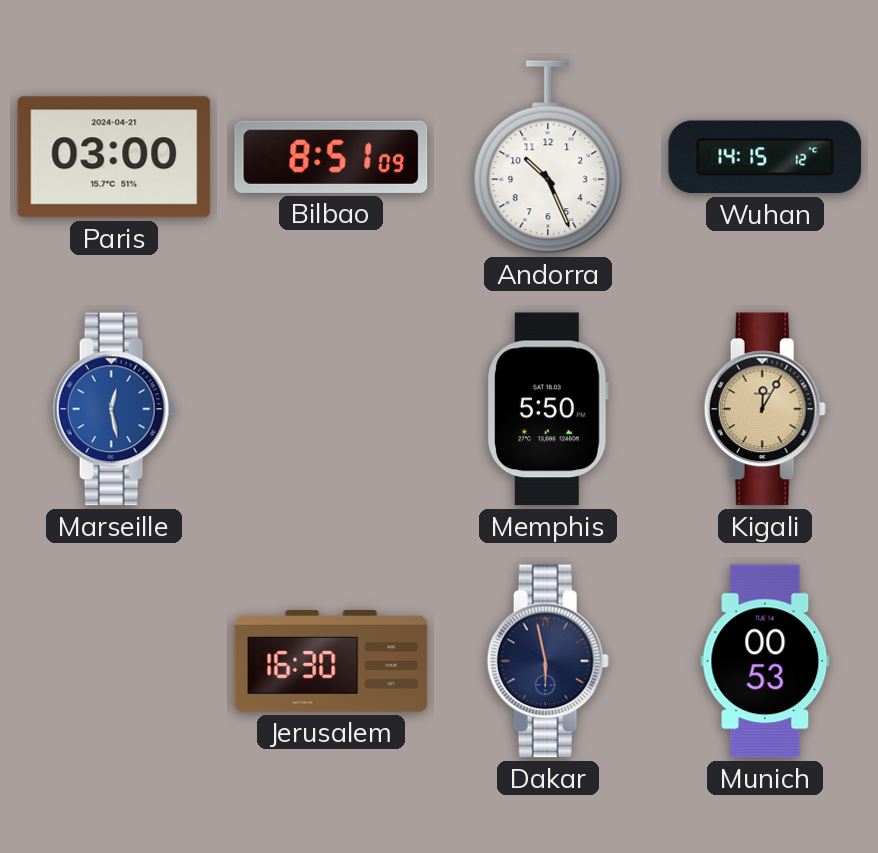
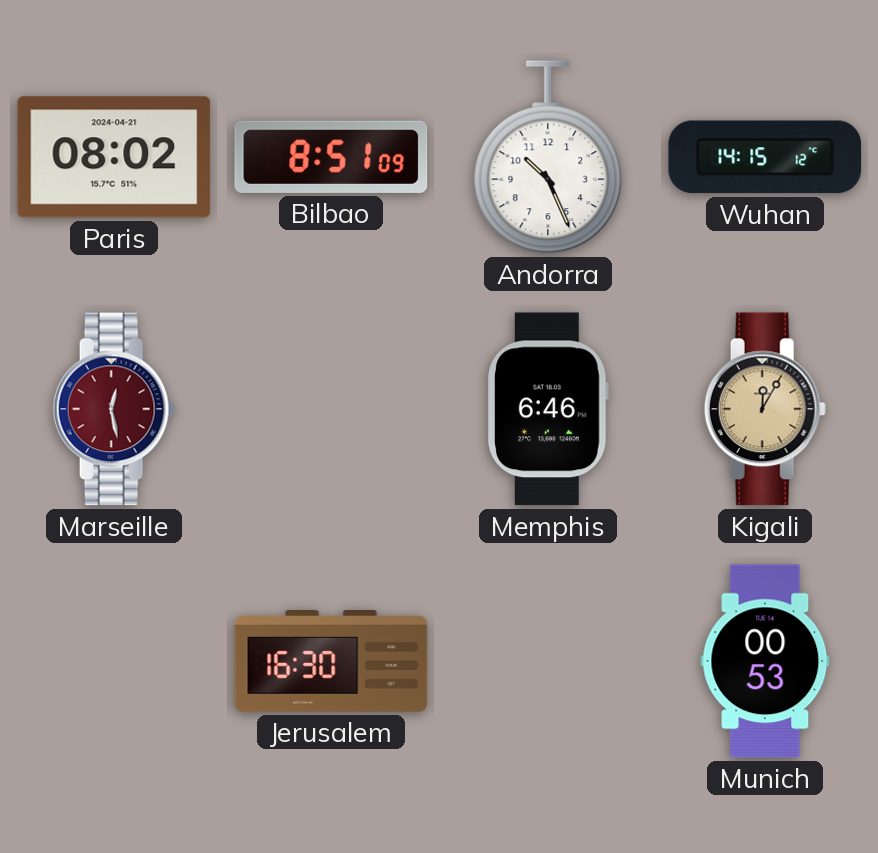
Paris: 03:00 -> 08:02
Marseille dial: blue -> burgundy
Memphis: 5:50 -> 6:46
Dakar: 5:58 -> none
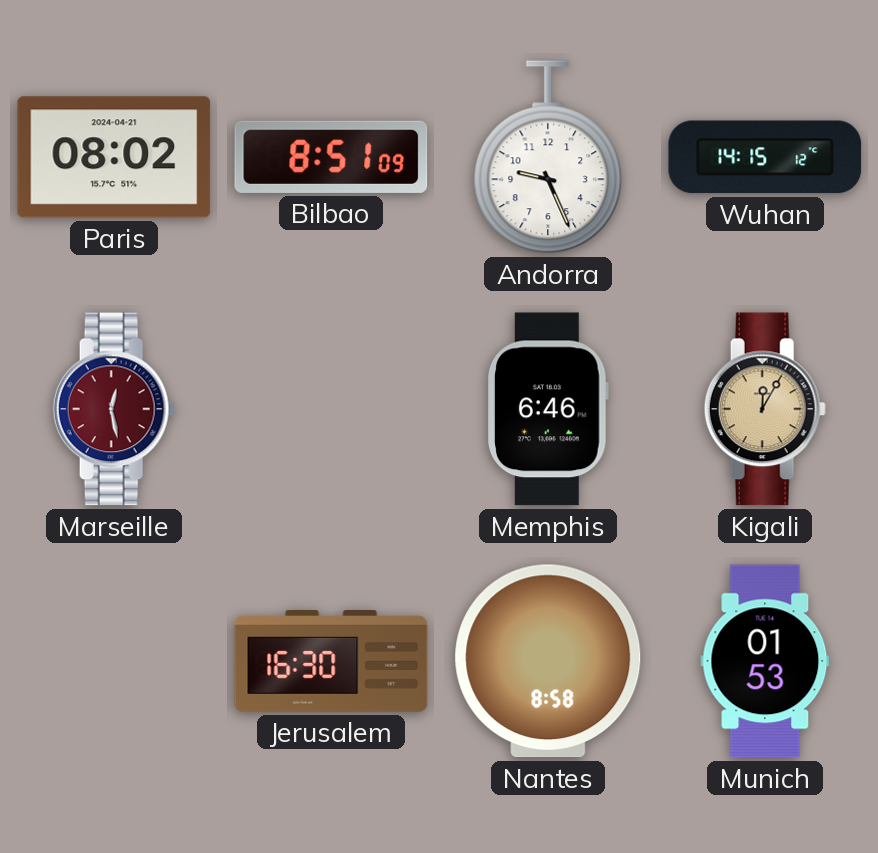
Andorra: 10:26 -> 9:26
Nantes: none -> 8:58
Munich: 00:53 -> 01:53
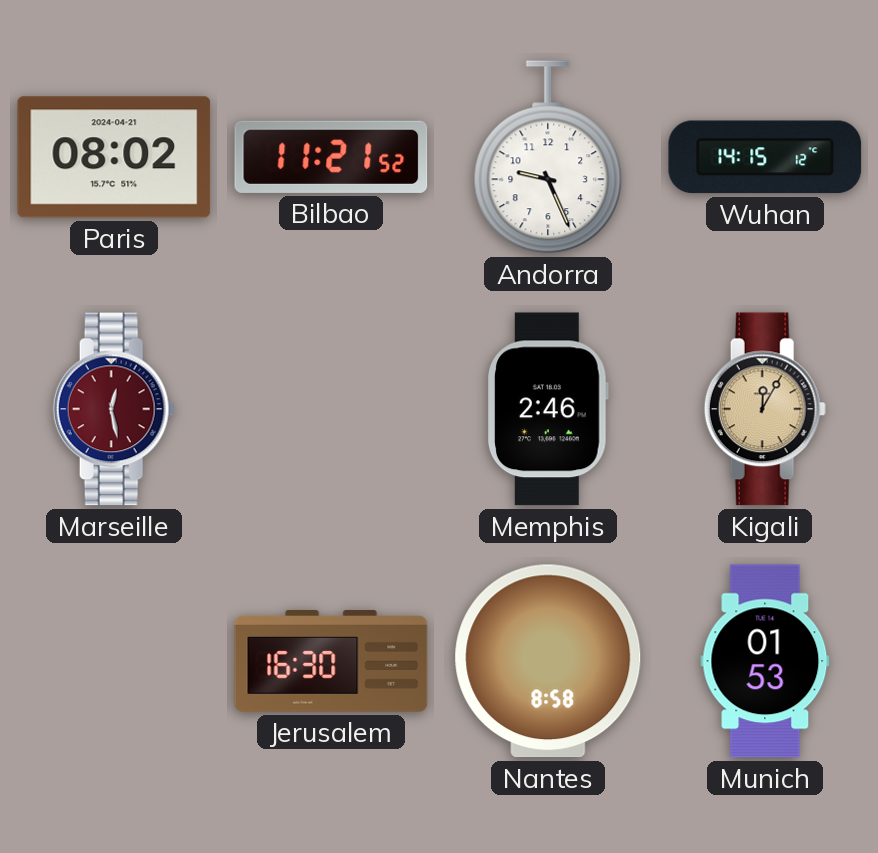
Bilbao: 8:51 -> 11:21
Memphis: 6:46 -> 2:46
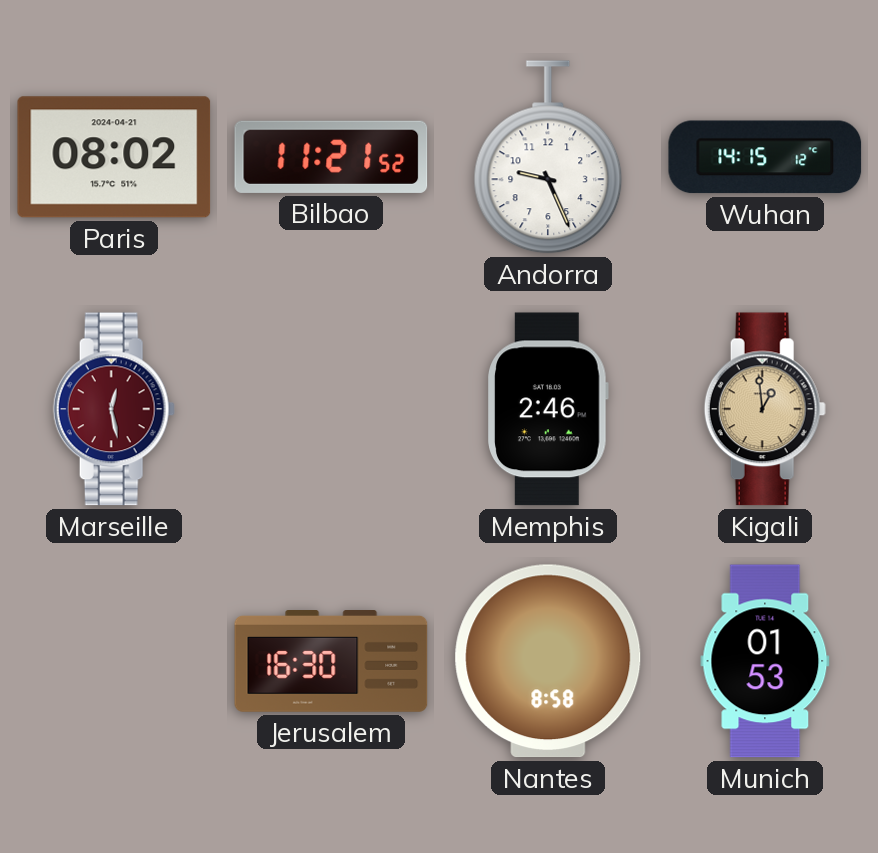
Kigali: 12:05 -> 12:59
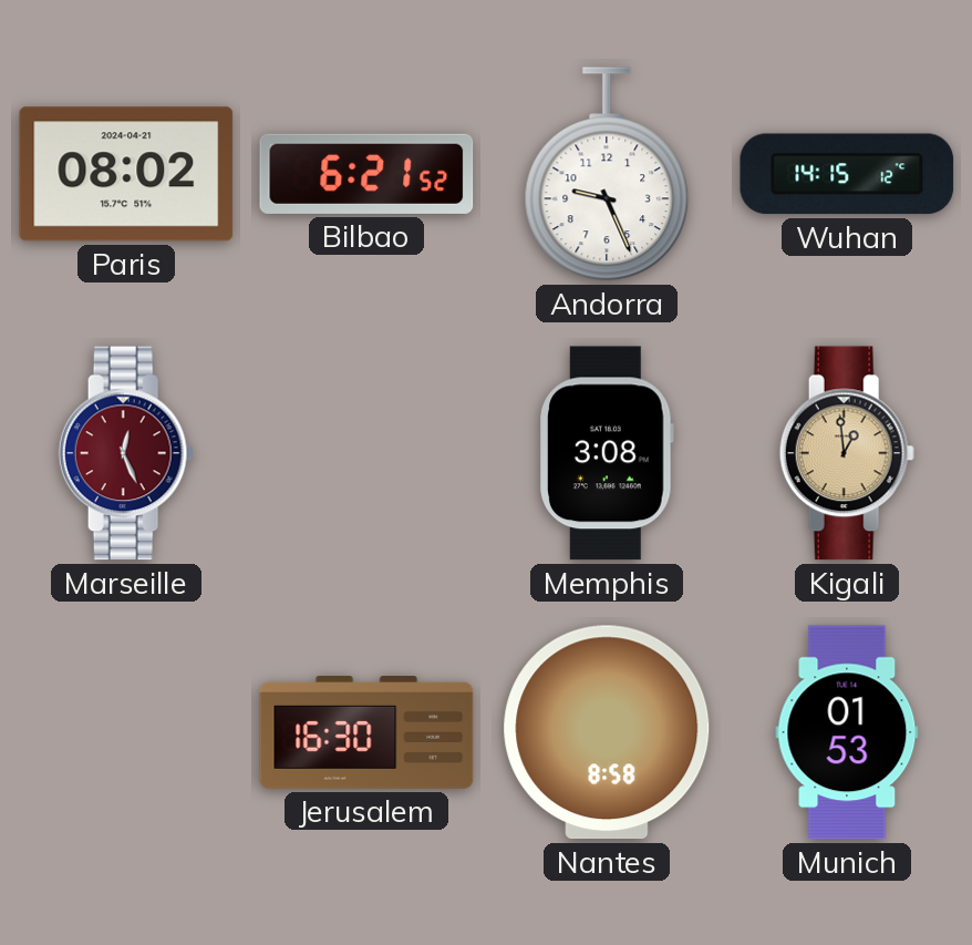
Bilbao: 11:21 -> 6:21
Marseille: 12:28 -> 12:26
Memphis: 2:46 -> 3:08
